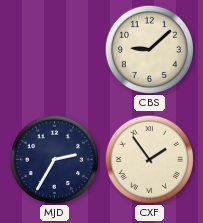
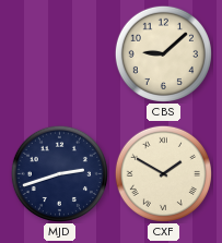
MJD: 2:35 -> 2:42
CXF: 1:54 -> 1:50
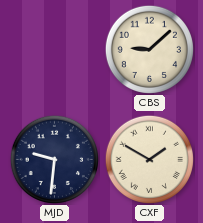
MJD: 2:42 -> 9:31
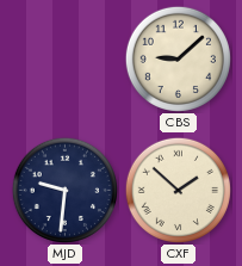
CXF: 1:50 -> 1:52
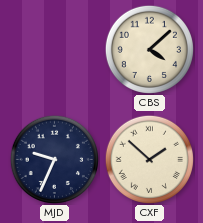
CBS: 9:08 -> 4:08
MJD: 9:31 -> 9:34
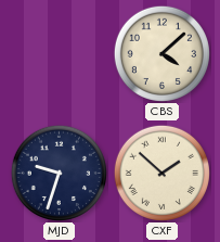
MJD: 9:34 -> 9:33
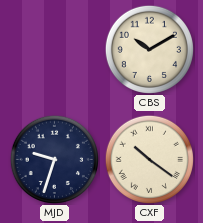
CBS: 4:08 -> 10:10
CXF: 1:52 -> 10:21
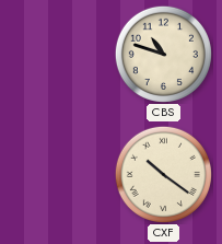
CBS: 10:10 -> 10:48
MJD: 9:33 -> none
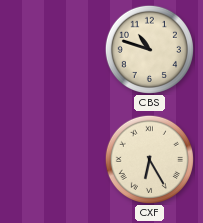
CXF: 10:21 -> 6:25
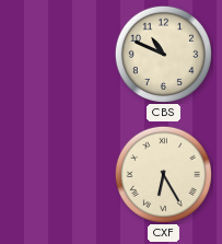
CBS: 10:48 -> 10:49
